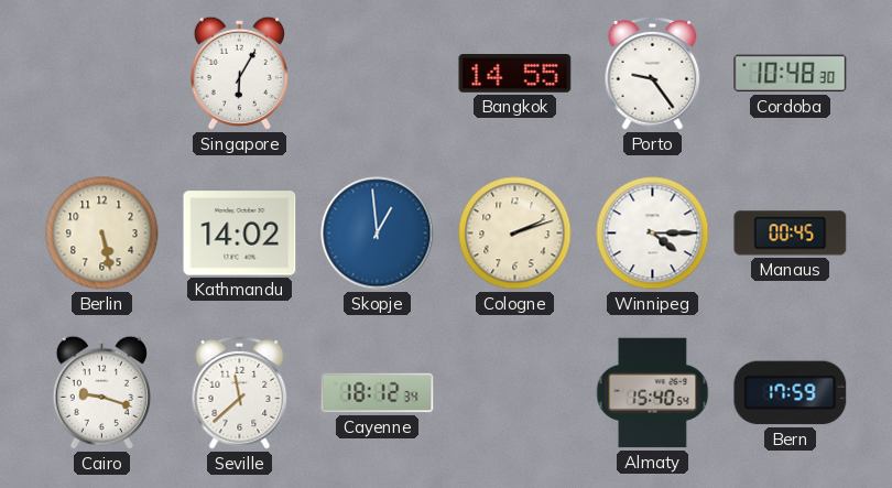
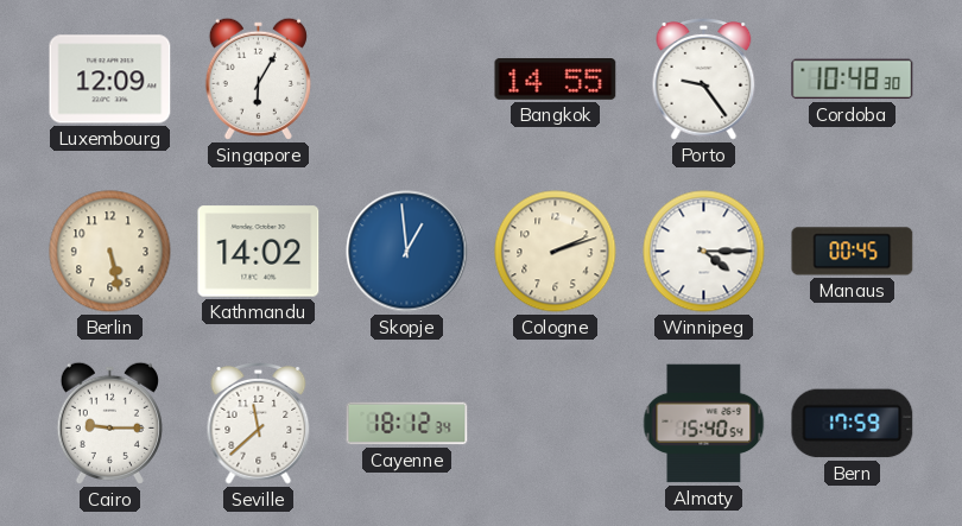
Luxembourg: none -> 12:09
Cairo: 9:18 -> 9:15
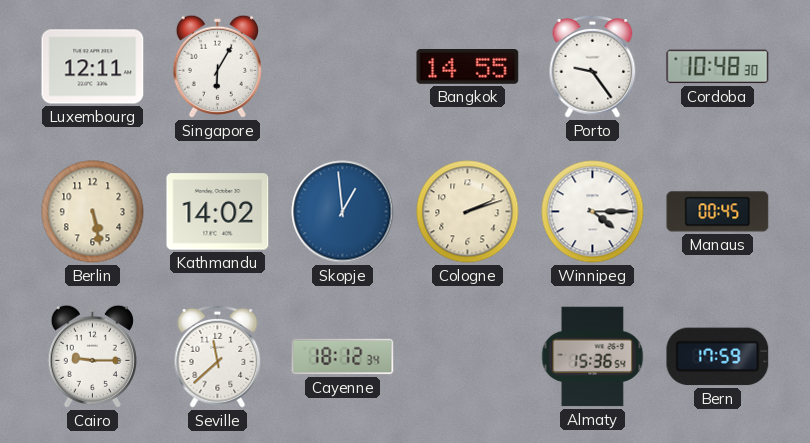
Luxembourg: 12:09 -> 12:11
Almaty: 15:40 -> 15:36
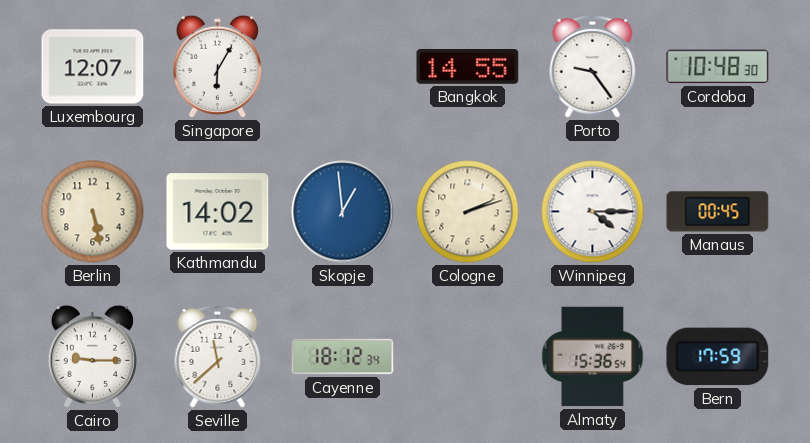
Luxembourg: 12:11 -> 12:07
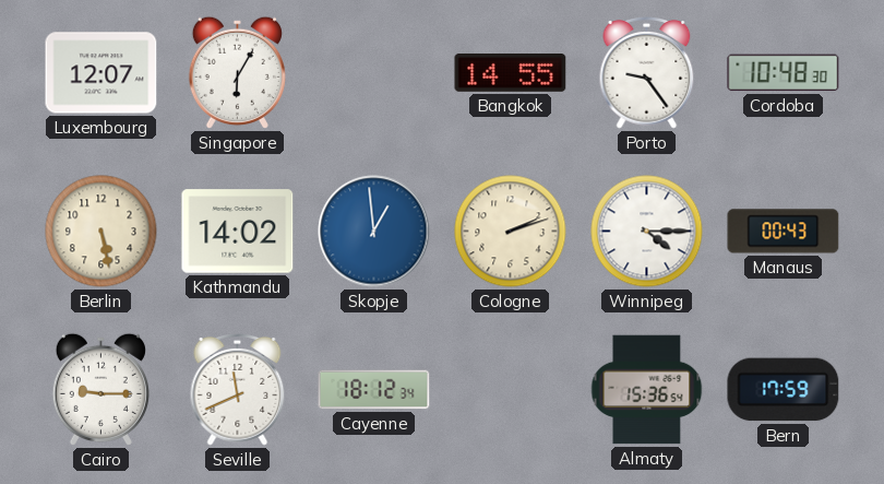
Manaus: 00:45 -> 00:43
Seville: 11:38 -> 11:41
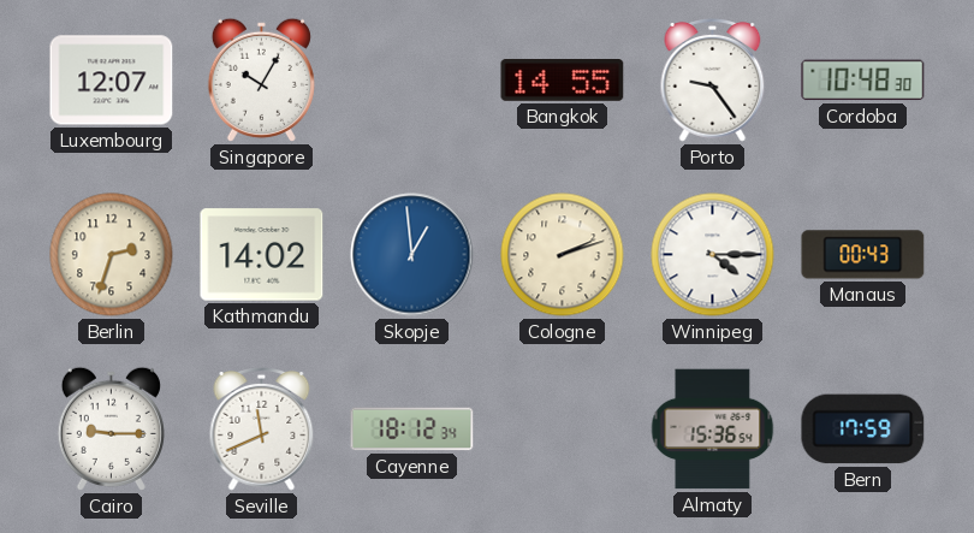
Singapore: 6:05 -> 10:05
Berlin: 5:28 -> 2:33
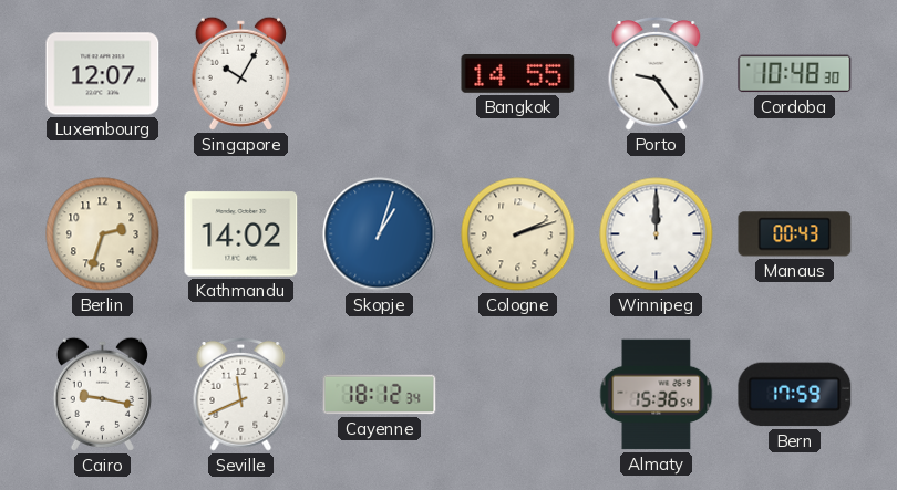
Skopje: 12:59 -> 1:03
Winnipeg: 4:15 -> 12:00
Cairo: 9:15 -> 9:17
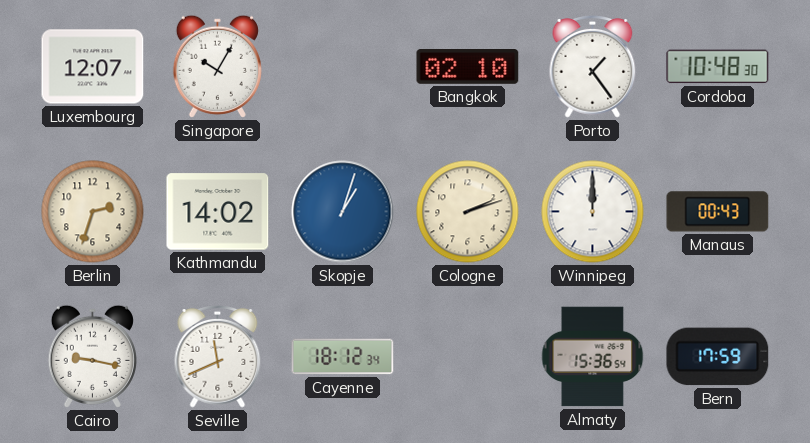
Bangkok: 14:55 -> 02:10
Porto: 9:24 -> 1:24
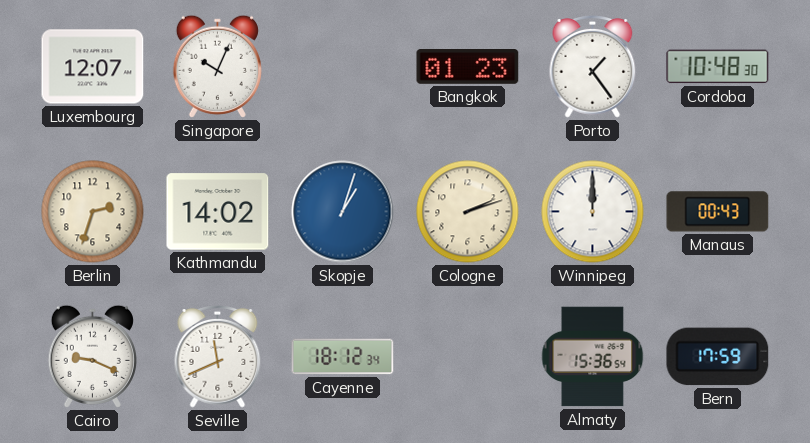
Singapore: 10:05 -> 10:04
Bangkok: 02:10 -> 01:23
Cairo: 9:17 -> 9:19
